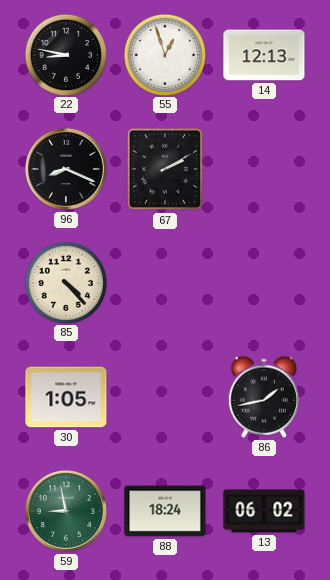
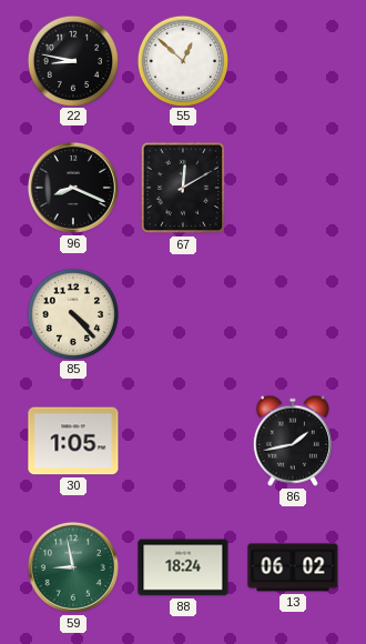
55: 12:57 -> 12:52
14: 12:13 -> none
67: 2:10 -> 12:10
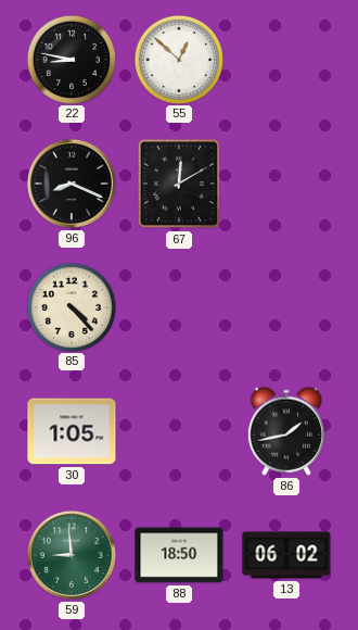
59: 8:58 -> 8:59
88: 18:24 -> 18:50
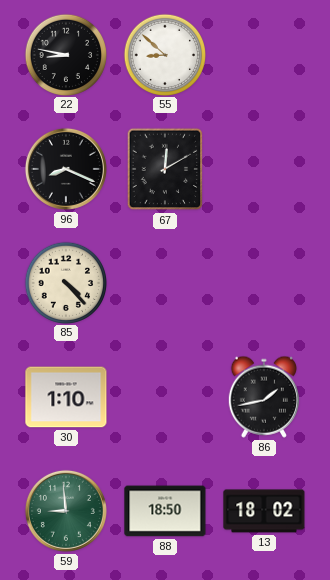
55: 12:52 -> 8:52
30: 1:05 -> 1:10
13: 06:02 -> 18:02
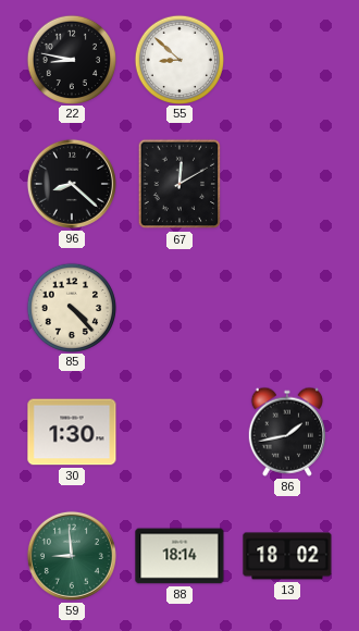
96: 8:19 -> 8:22
30: 1:10 -> 1:30
88: 18:50 -> 18:14
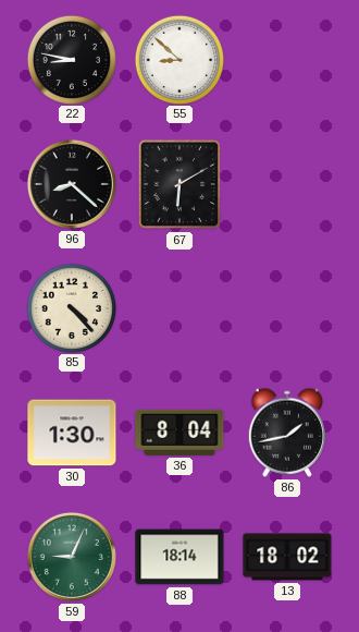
67: 12:10 -> 6:10
36: none -> 8:04
59: 8:59 -> 9:04
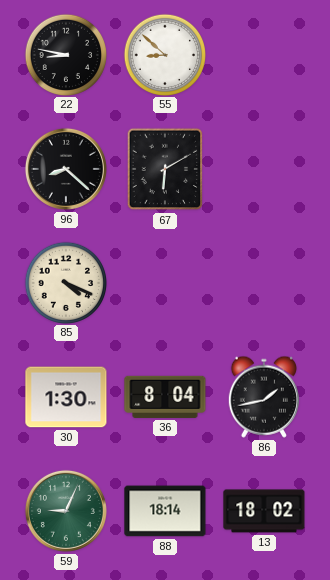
85: 4:23 -> 4:19
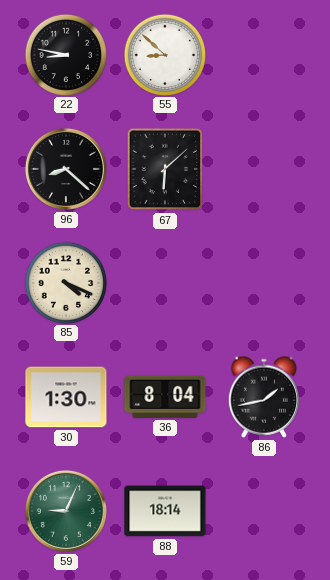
67: 6:10 -> 6:08
13: 18:02 -> none
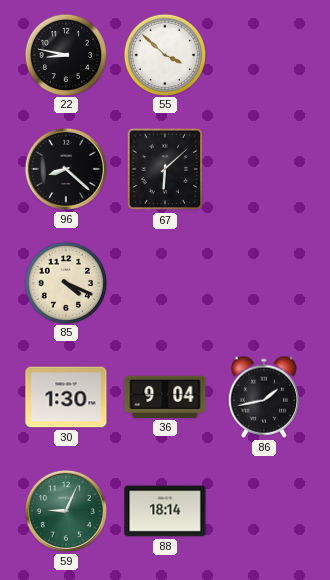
55: 8:52 -> 3:52
36: 8:04 -> 9:04
